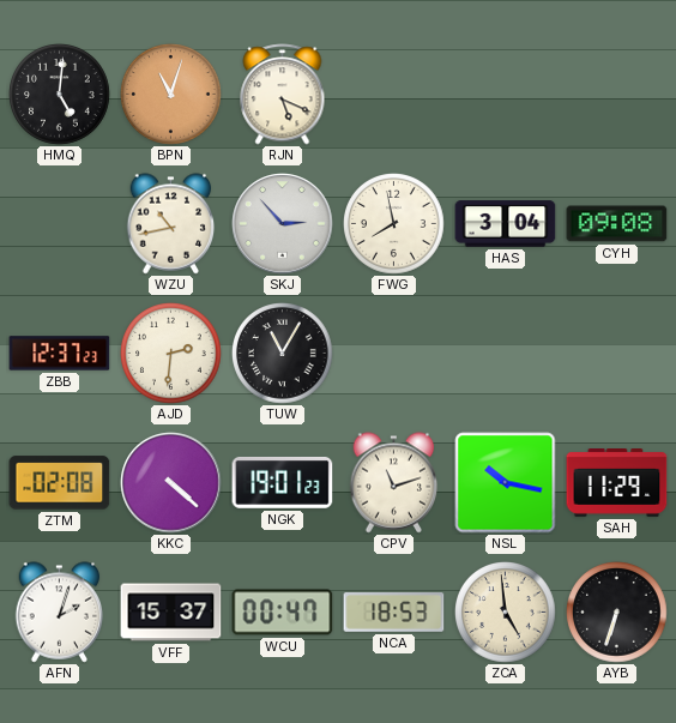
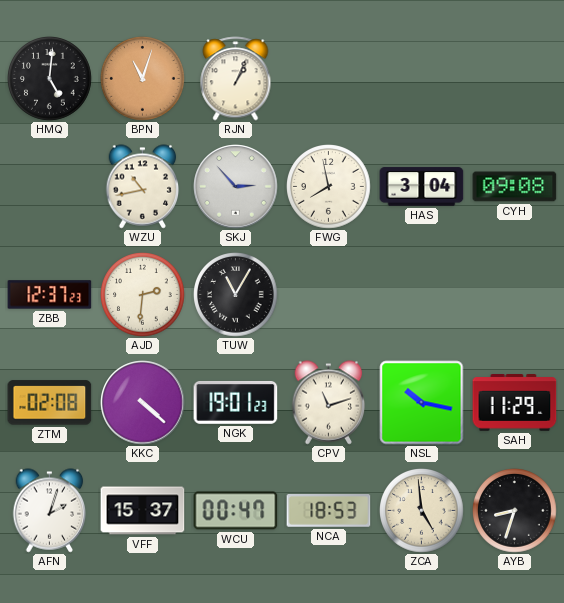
RJN: 5:19 -> 1:04
AYB: 6:33 -> 8:33
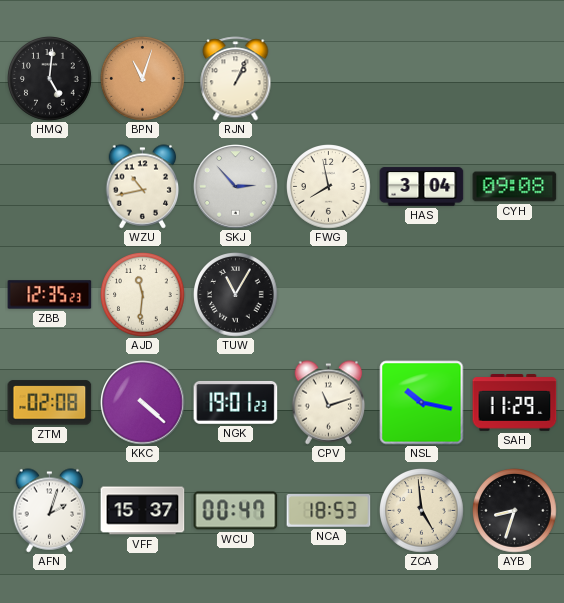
ZBB: 12:37 -> 12:35
AJD: 2:31 -> 11:31
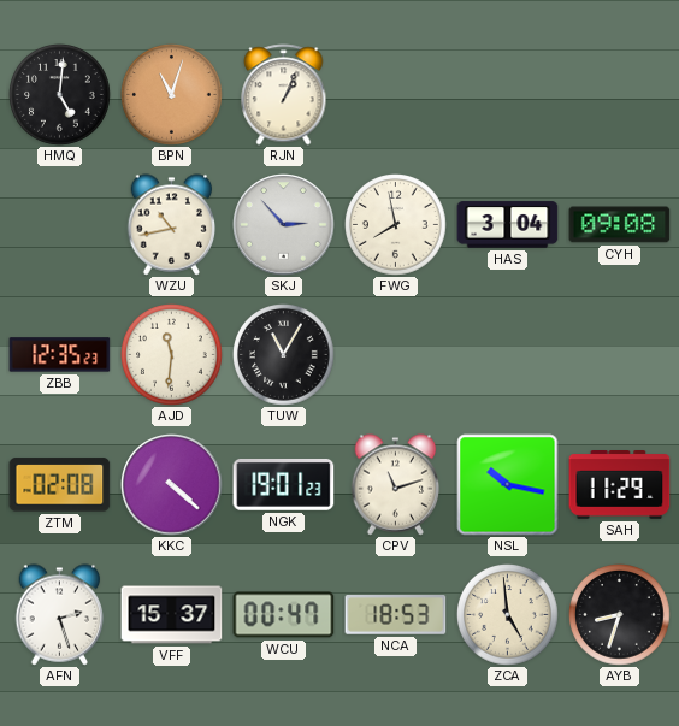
AFN: 2:03 -> 2:27
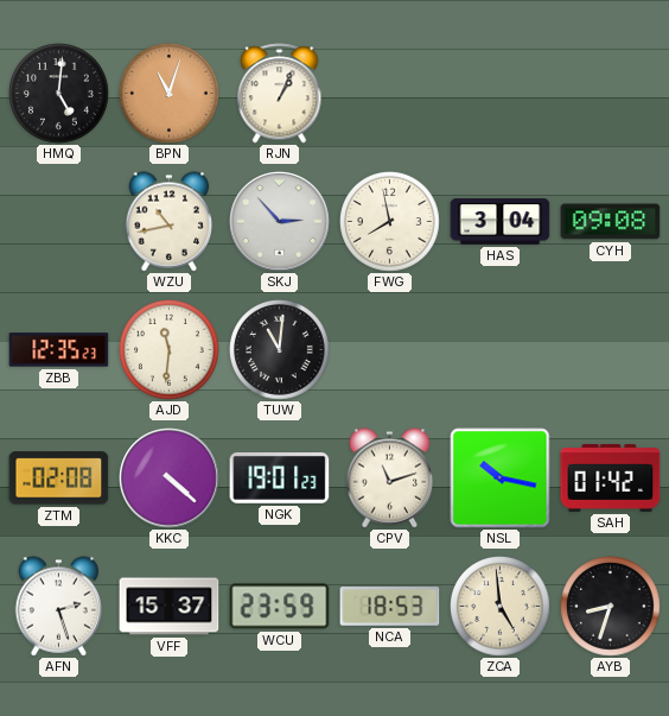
TUW: 11:05 -> 11:01
SAH: 11:29 -> 01:42
WCU: 00:47 -> 23:59
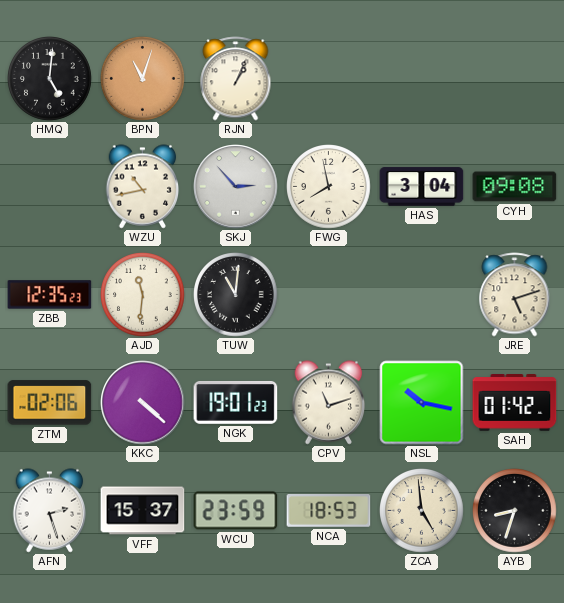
JRE: none -> 5:12
ZTM: 02:08 -> 02:06
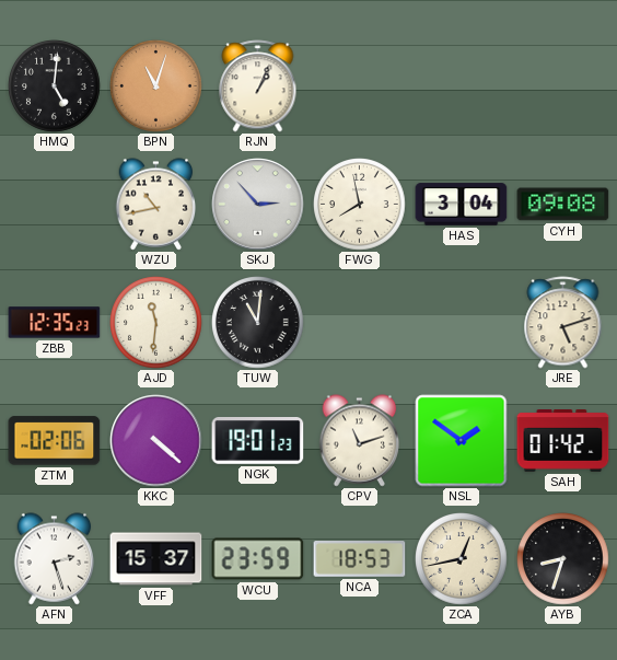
NSL: 10:17 -> 1:51
ZCA: 4:59 -> 12:43
